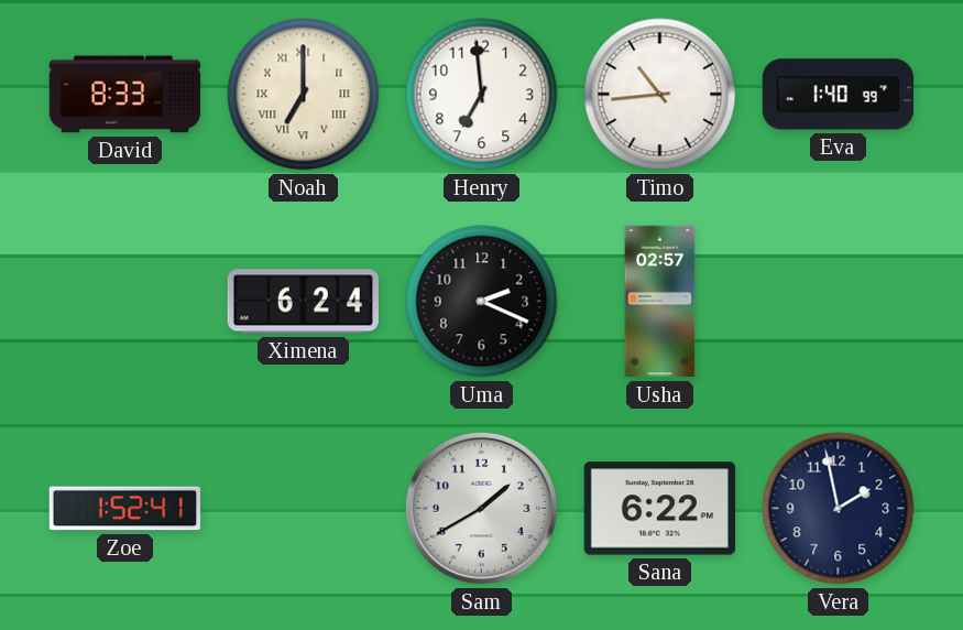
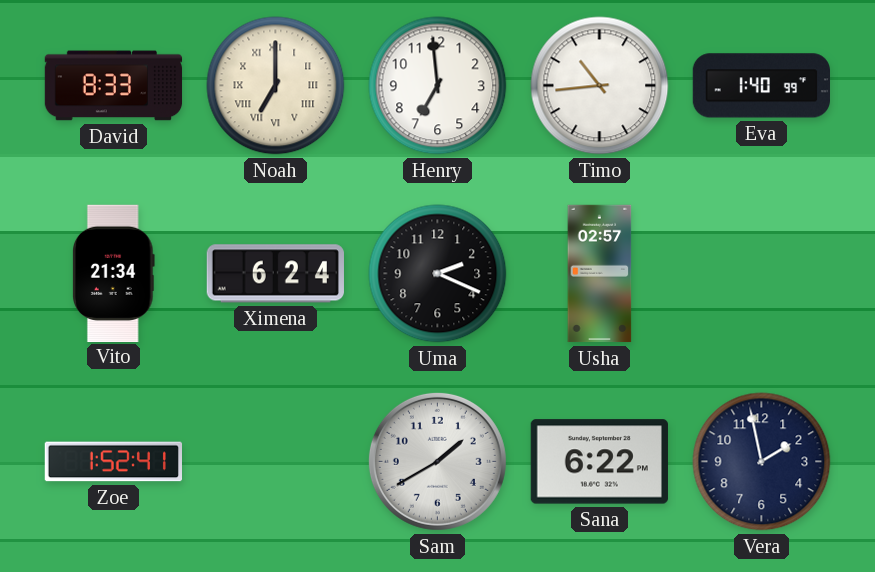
Vito: none -> 21:34
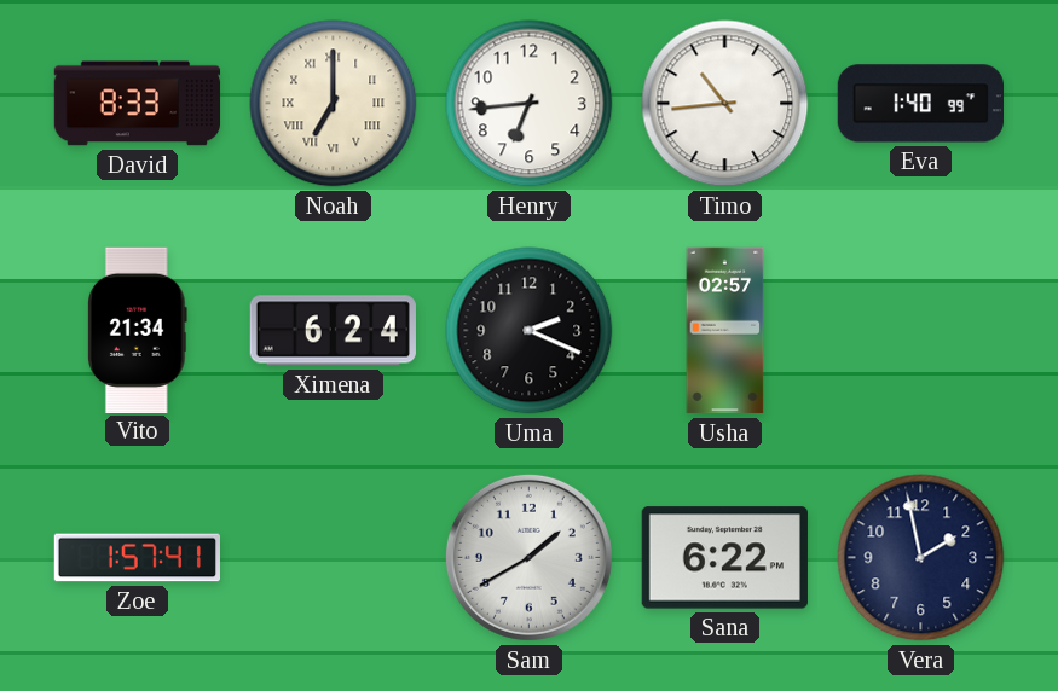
Henry: 6:59 -> 6:44
Zoe: 1:52 -> 1:57
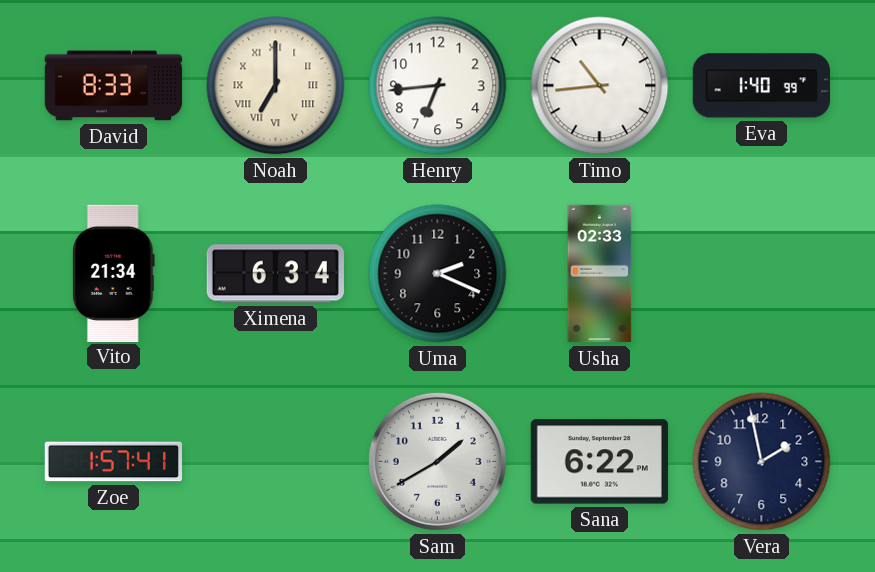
Ximena: 6:24 -> 6:34
Usha: 02:57 -> 02:33
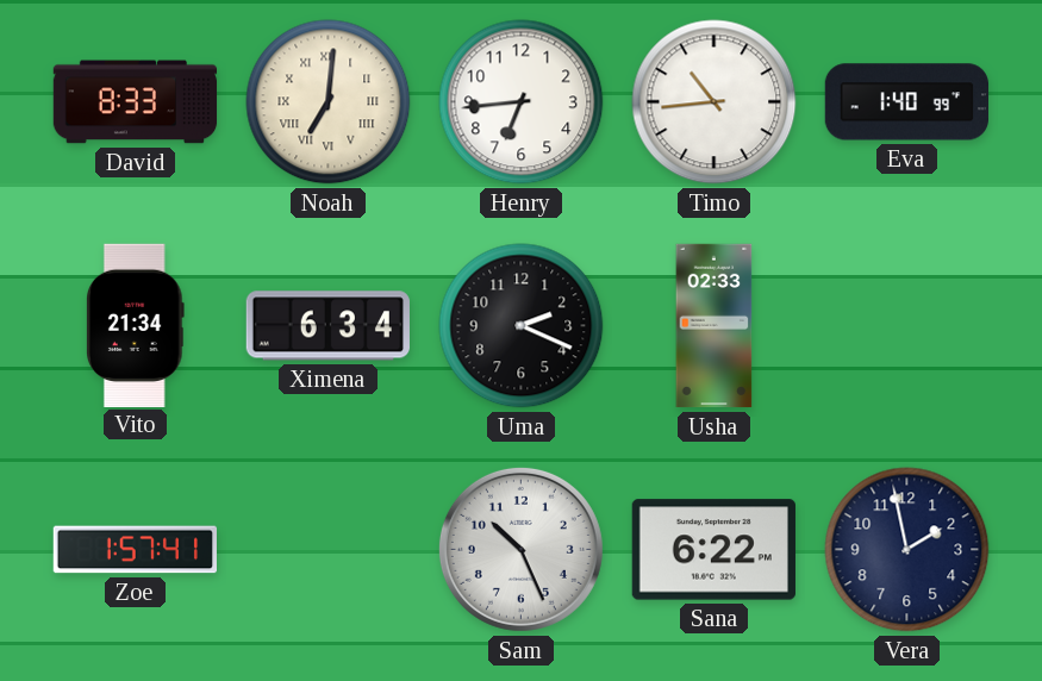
Noah: 7:00 -> 7:01
Sam: 1:40 -> 10:26
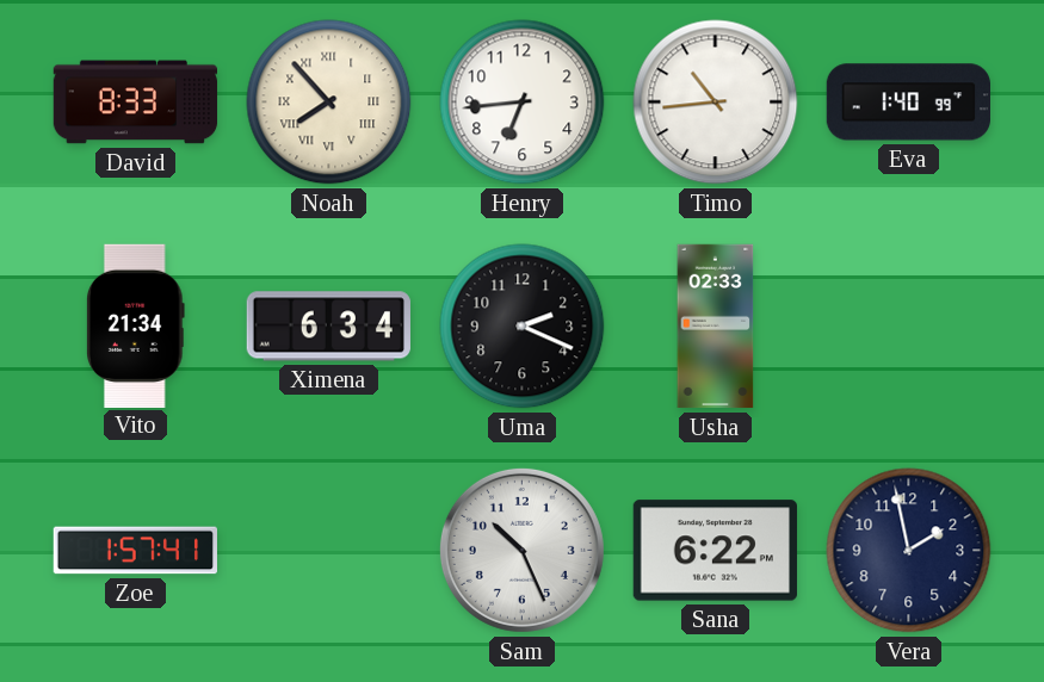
Noah: 7:01 -> 7:53
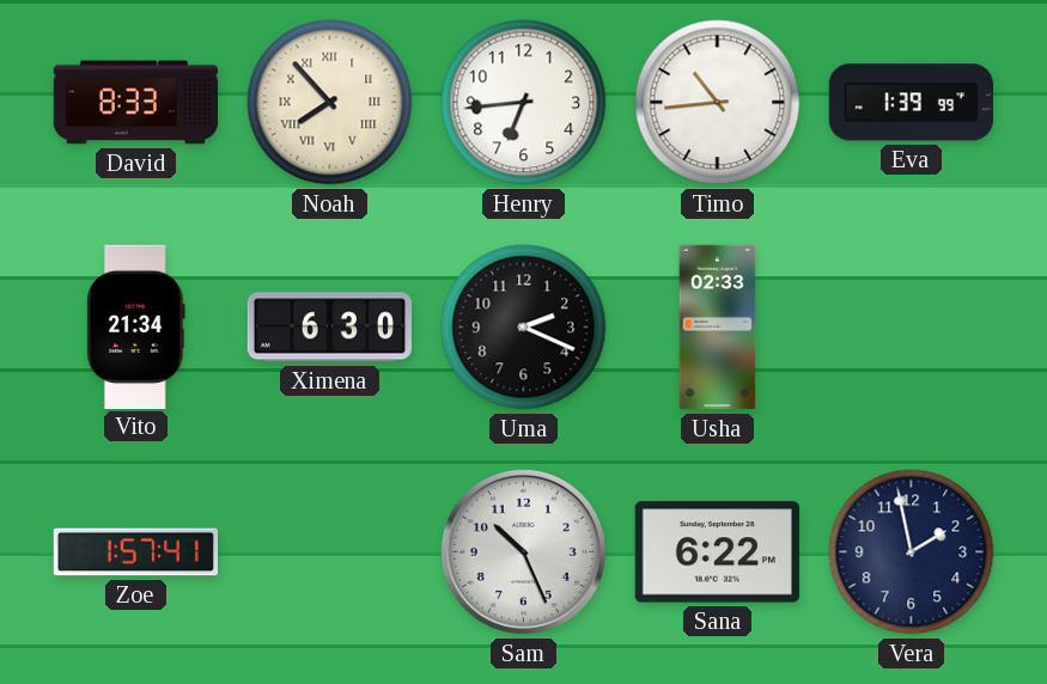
Eva: 1:40 -> 1:39
Ximena: 6:34 -> 6:30
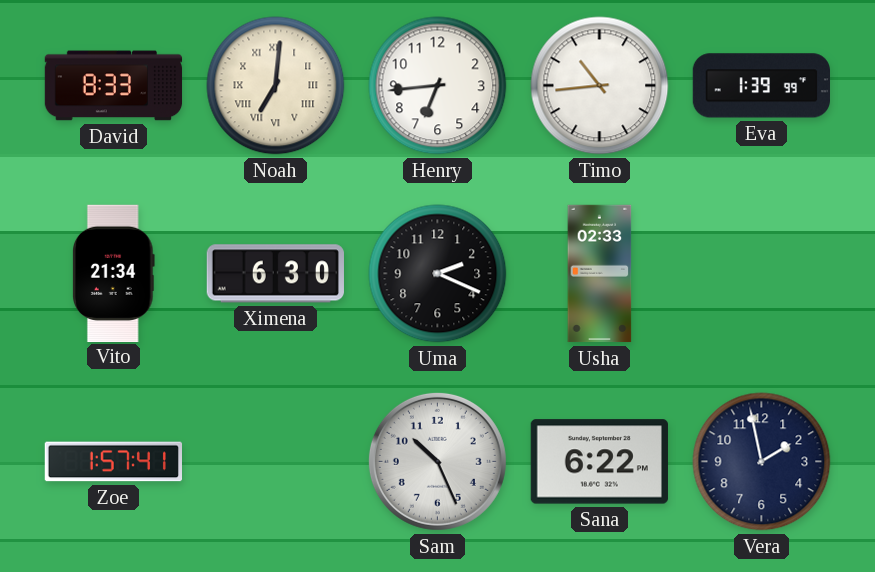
Noah: 7:53 -> 7:01
